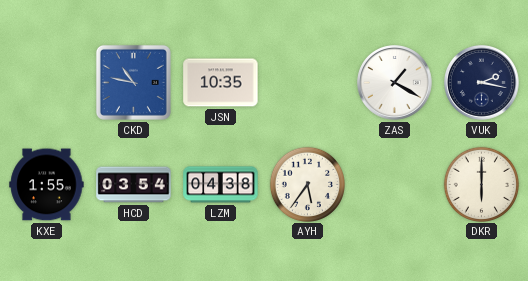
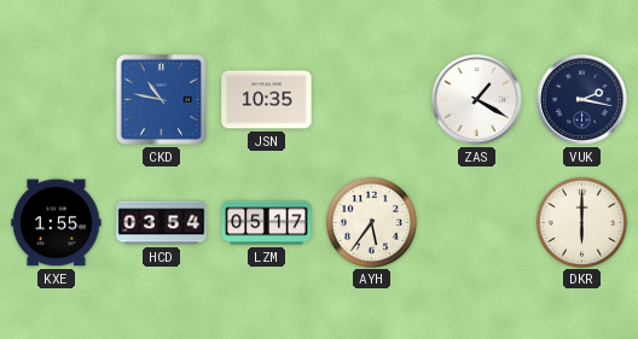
LZM: 04:38 -> 05:17
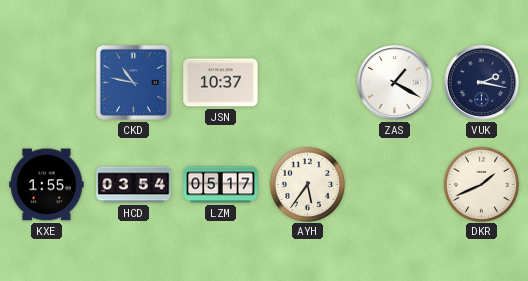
JSN: 10:35 -> 10:37
DKR: 6:00 -> 1:41
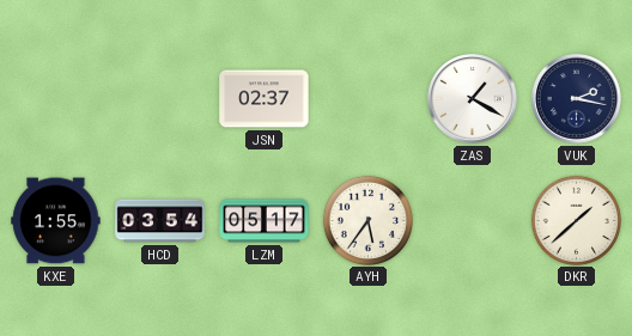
CKD: 10:47 -> none
JSN: 10:37 -> 02:37
DKR: 1:41 -> 1:38
